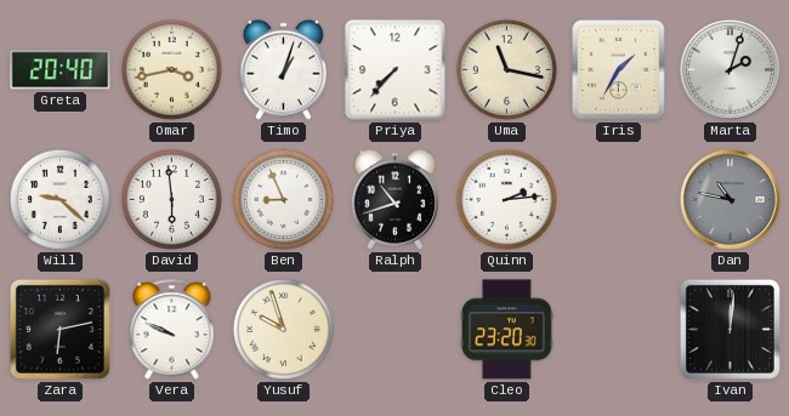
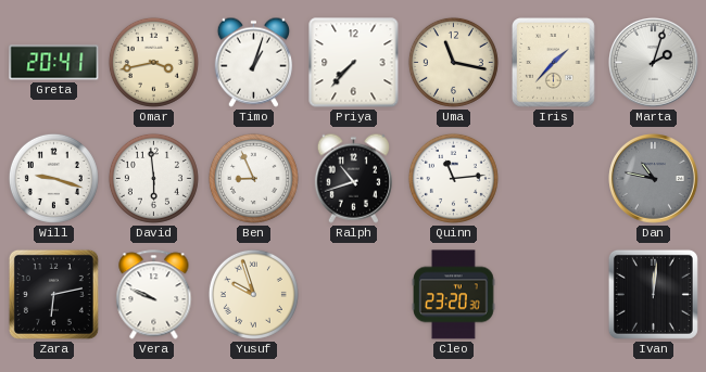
Greta: 20:40 -> 20:41
Iris: 1:35 -> 1:37
Will: 9:22 -> 9:18
Quinn: 2:14 -> 11:14
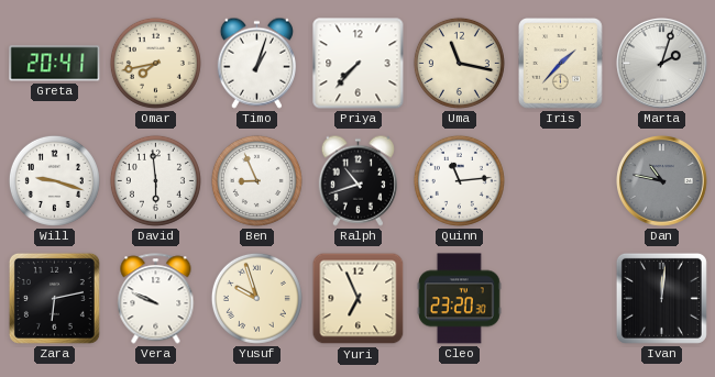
Omar: 3:43 -> 7:43
Yuri: none -> 6:56
